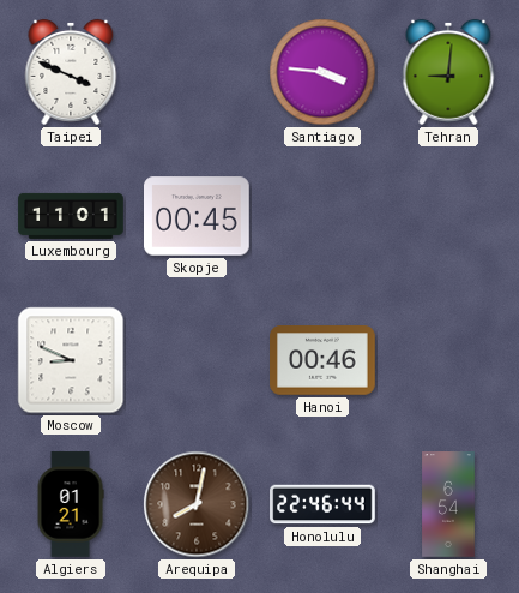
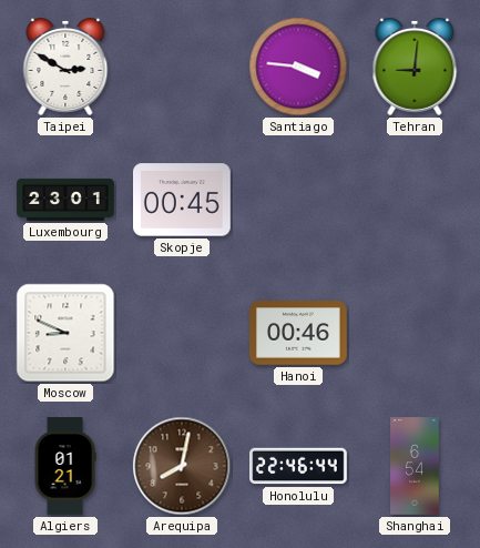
Taipei: 3:49 -> 2:50
Luxembourg: 11:01 -> 23:01
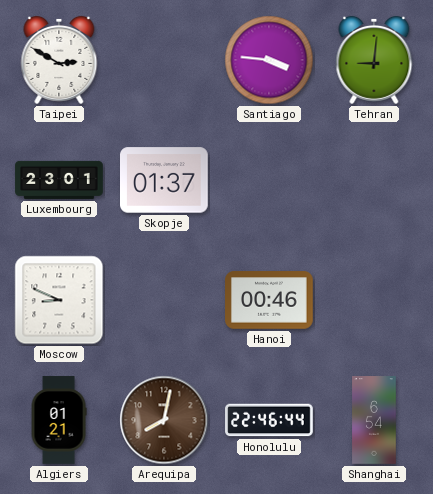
Skopje: 00:45 -> 01:37
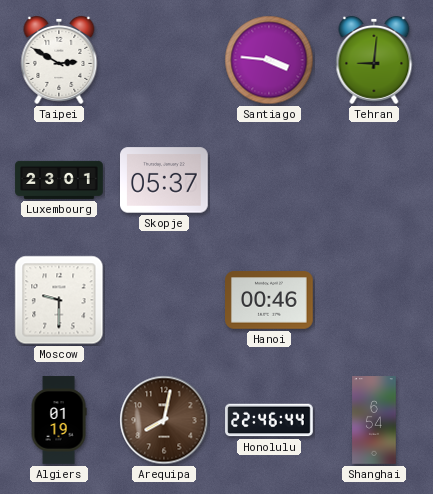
Skopje: 01:37 -> 05:37
Moscow: 8:49 -> 9:30
Algiers: 01:21 -> 01:19
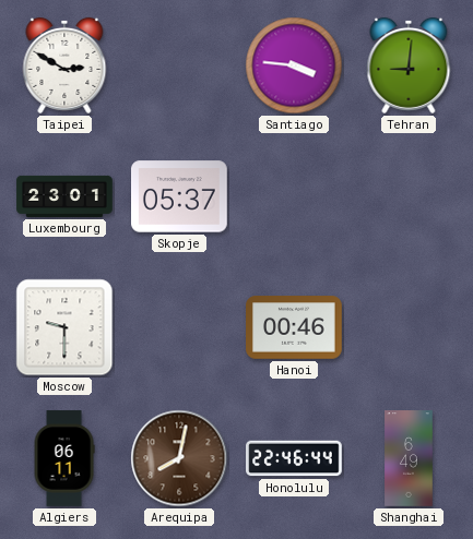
Algiers: 01:19 -> 06:11
Shanghai: 6:54 -> 6:49
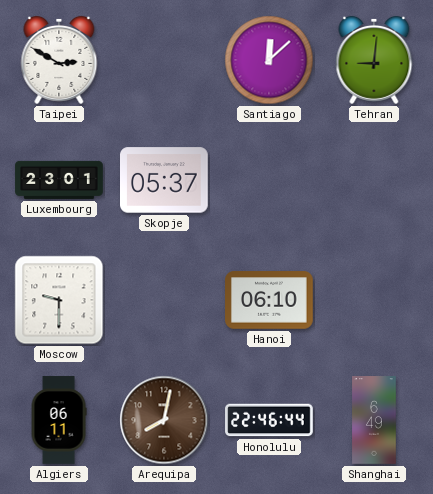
Santiago: 3:46 -> 12:08
Hanoi: 00:46 -> 06:10
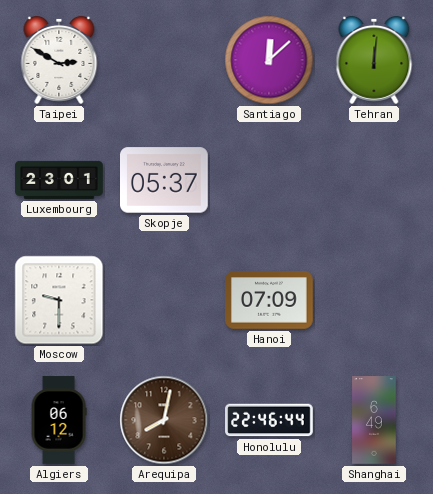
Tehran: 9:01 -> 12:01
Hanoi: 06:10 -> 07:09
Algiers: 06:11 -> 06:12
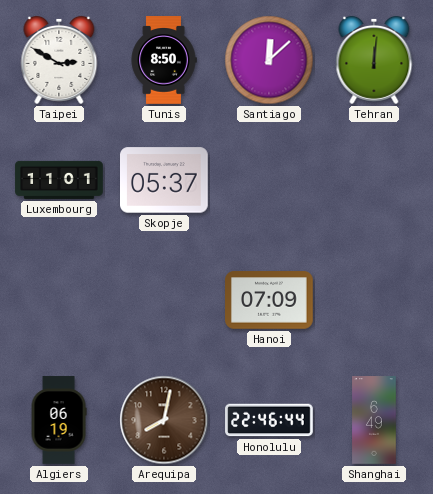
Tunis: none -> 8:50
Luxembourg: 23:01 -> 11:01
Moscow: 9:30 -> none
Algiers: 06:12 -> 06:19
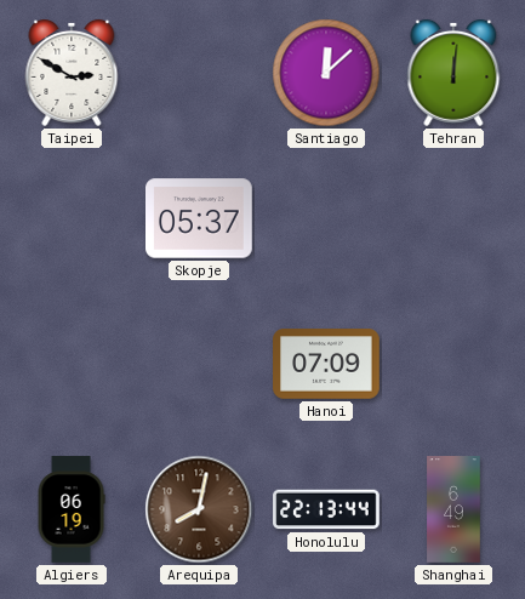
Tunis: 8:50 -> none
Luxembourg: 11:01 -> none
Honolulu: 22:46 -> 22:13
